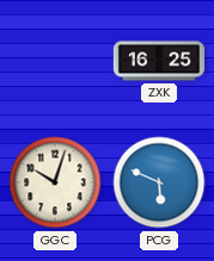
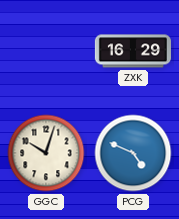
ZXK: 16:25 -> 16:29
PCG: 5:49 -> 4:49
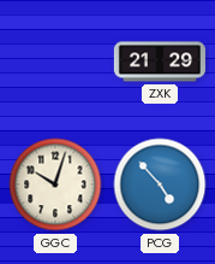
ZXK: 16:29 -> 21:29
PCG: 4:49 -> 4:53
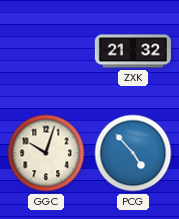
ZXK: 21:29 -> 21:32
